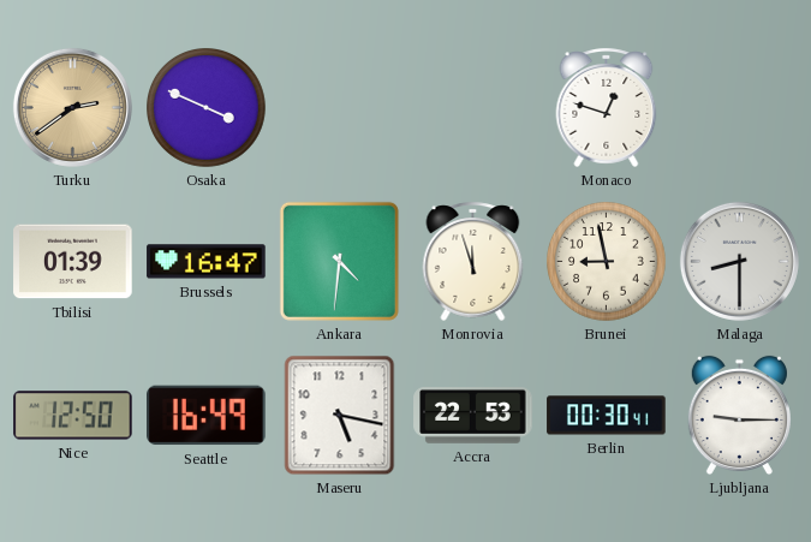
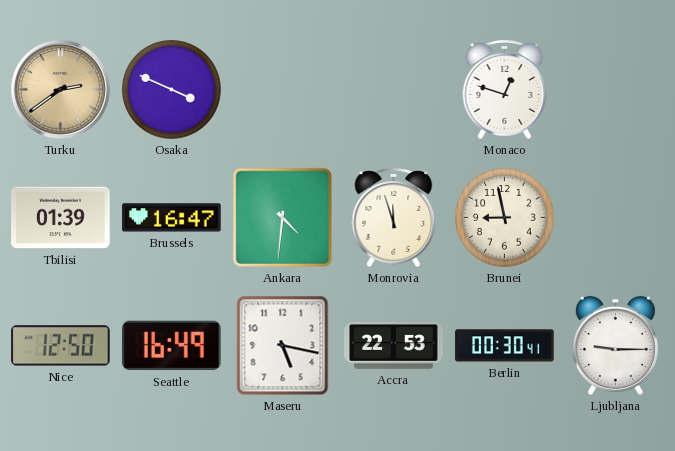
Malaga: 8:30 -> none
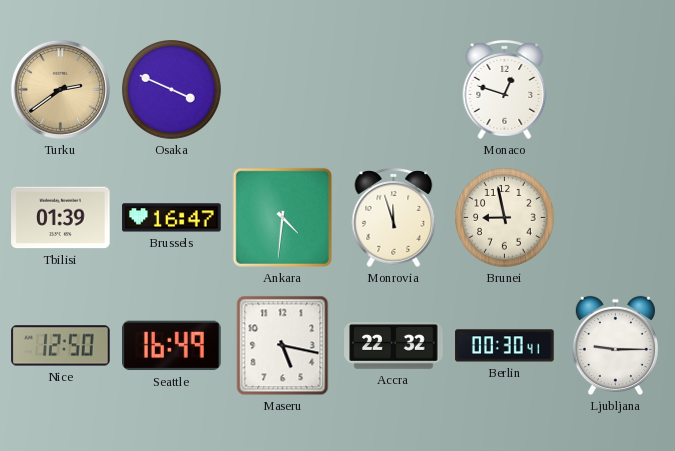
Accra: 22:53 -> 22:32
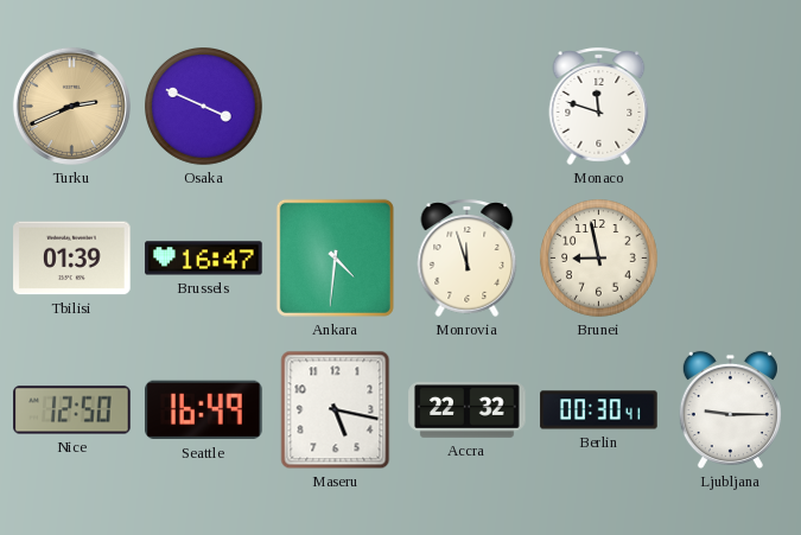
Turku: 2:39 -> 2:41
Monaco: 12:48 -> 11:48
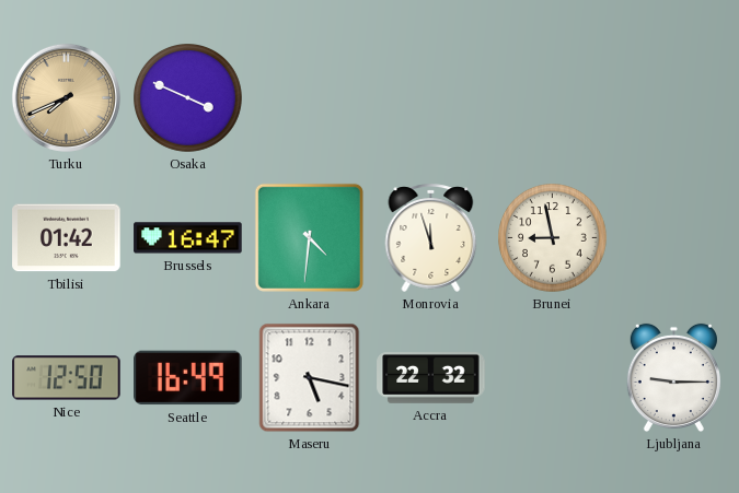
Turku: 2:41 -> 7:41
Monaco: 11:48 -> none
Tbilisi: 01:39 -> 01:42
Berlin: 00:30 -> none
